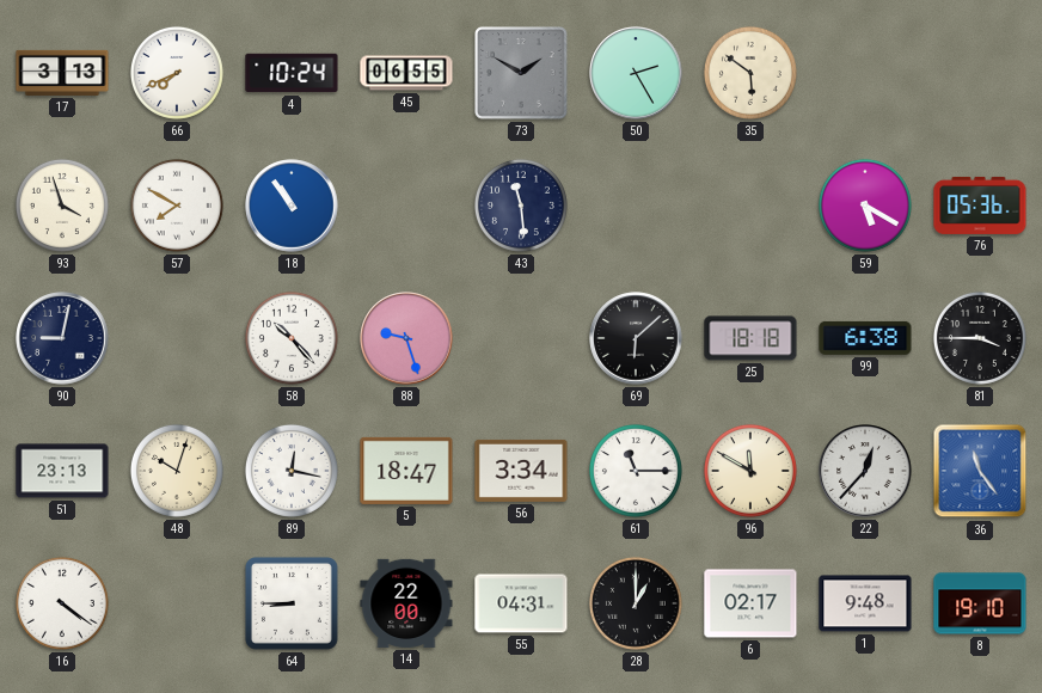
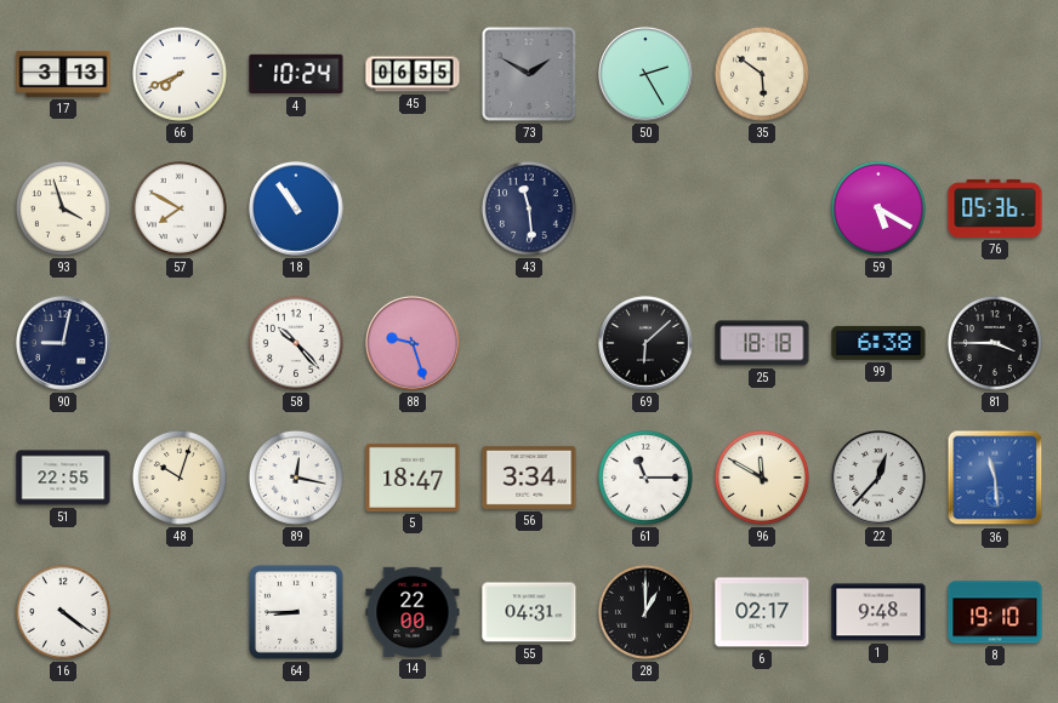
51: 23:13 -> 22:55
36: 11:24 -> 11:29
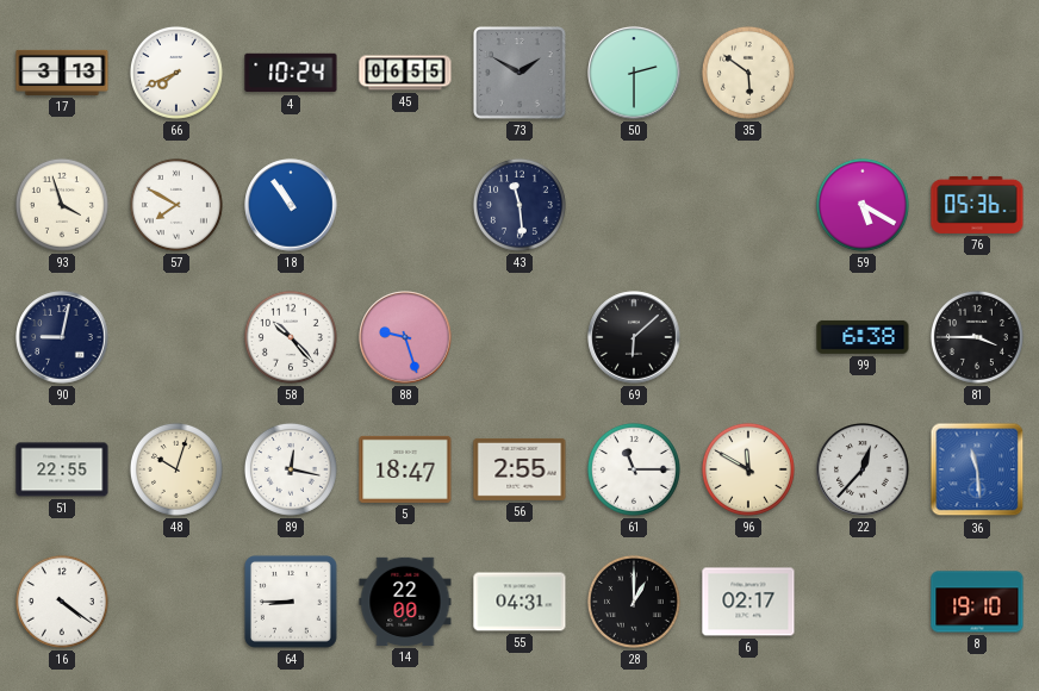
50: 2:25 -> 2:30
25: 18:18 -> none
56: 3:34 -> 2:55
1: 9:48 -> none
